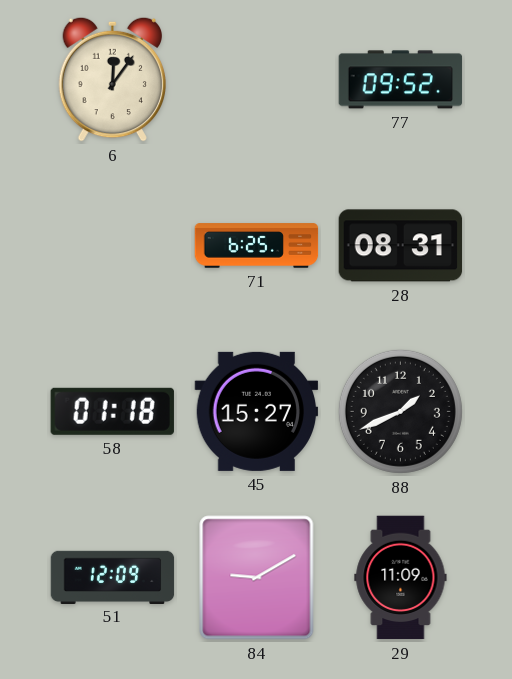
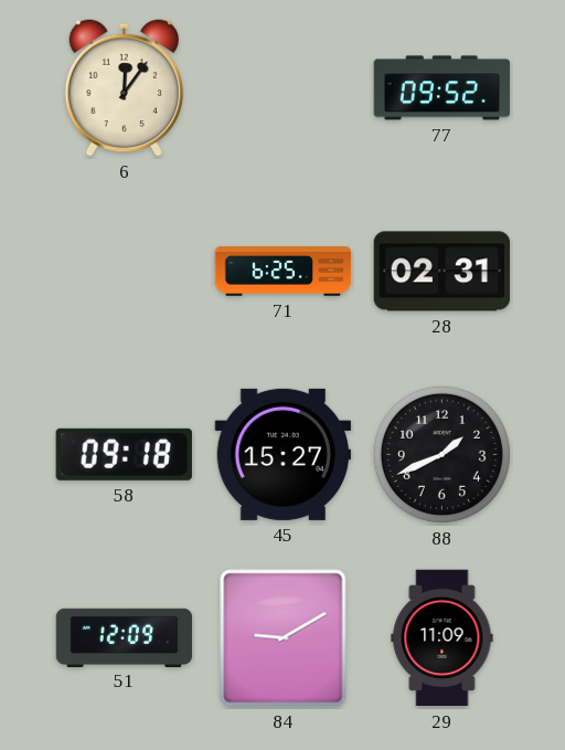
28: 08:31 -> 02:31
58: 01:18 -> 09:18
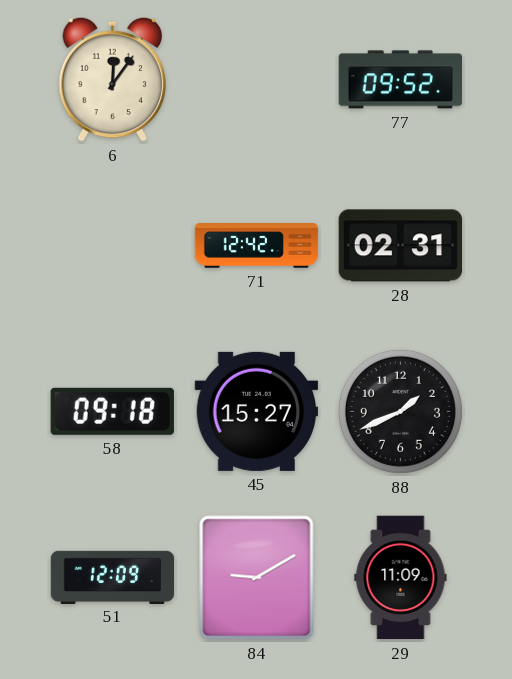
71: 6:25 -> 12:42
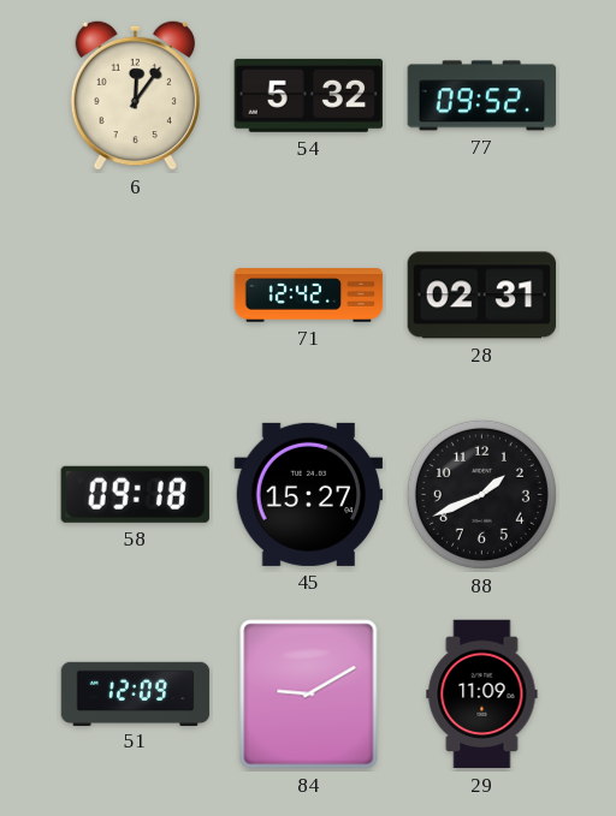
54: none -> 5:32
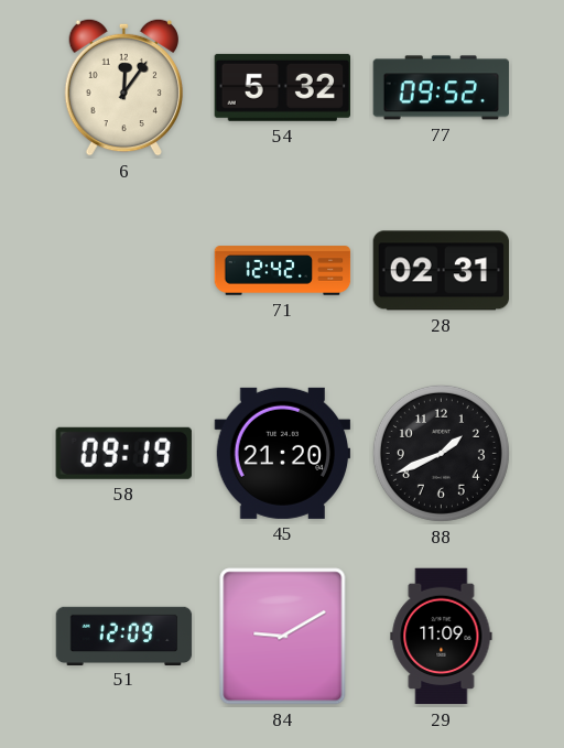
58: 09:18 -> 09:19
45: 15:27 -> 21:20
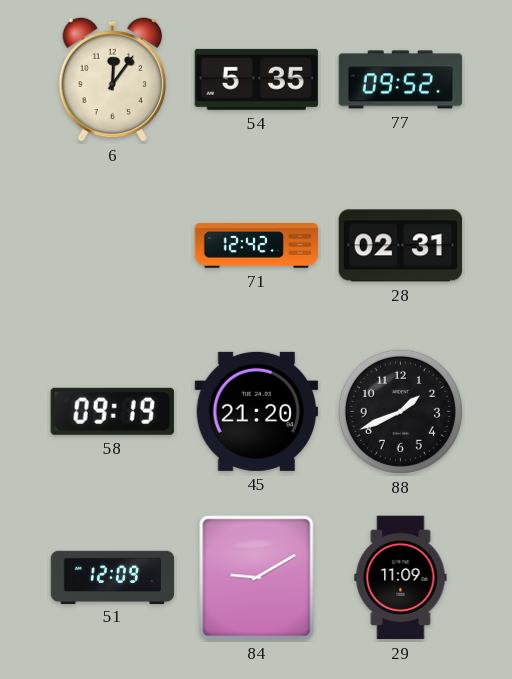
54: 5:32 -> 5:35
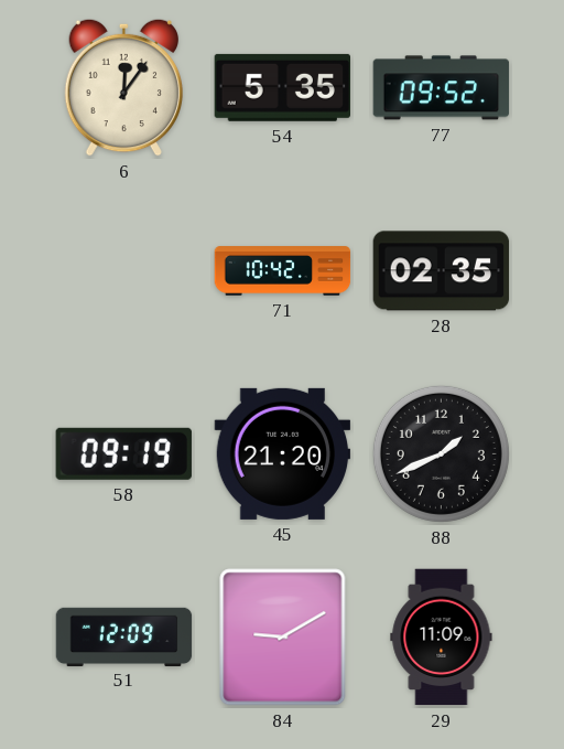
71: 12:42 -> 10:42
28: 02:31 -> 02:35
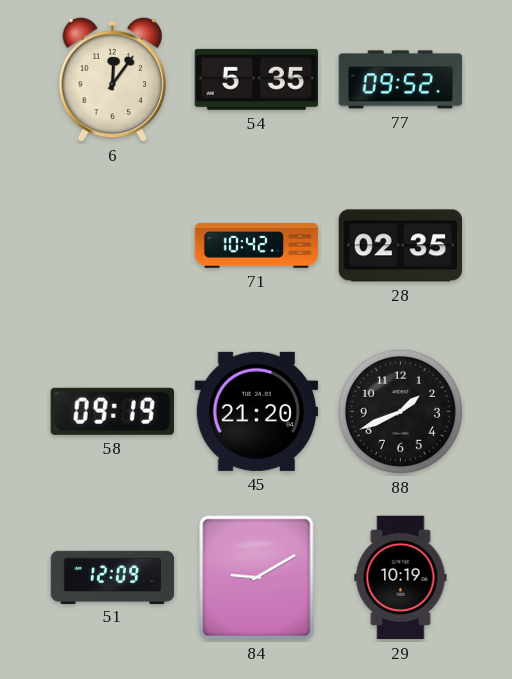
29: 11:09 -> 10:19
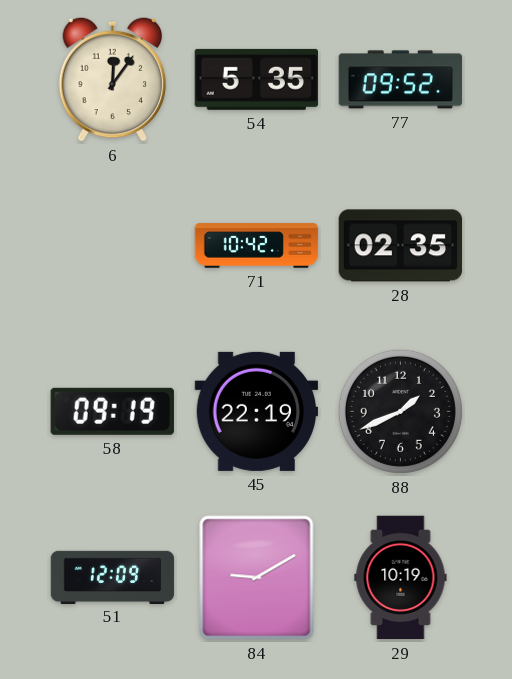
45: 21:20 -> 22:19
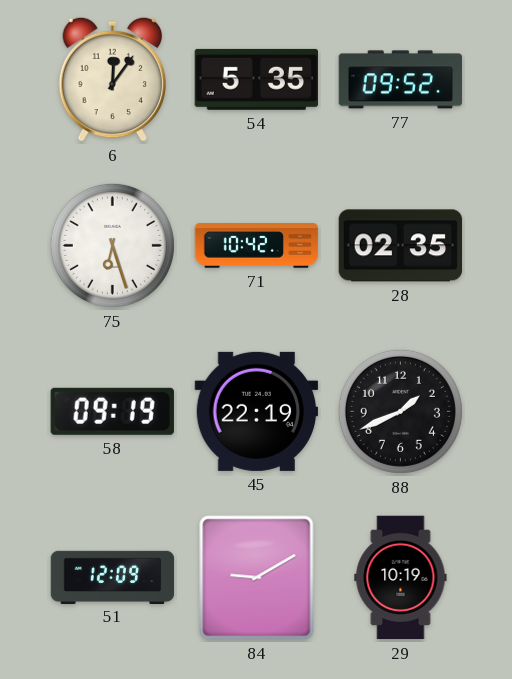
75: none -> 6:27
